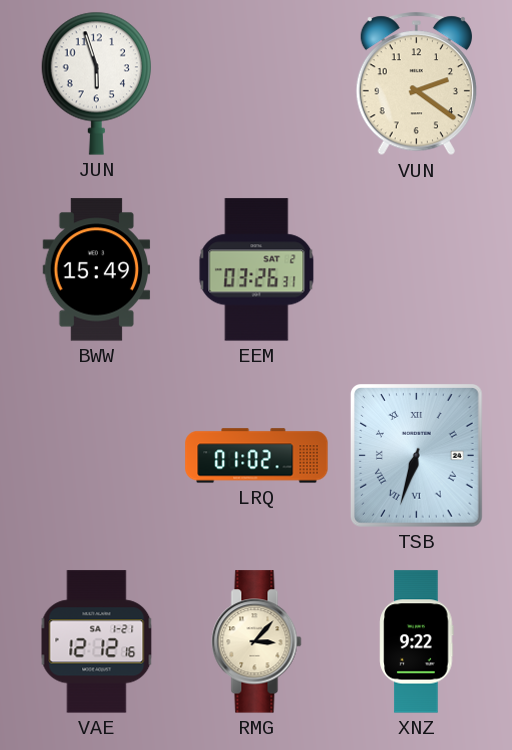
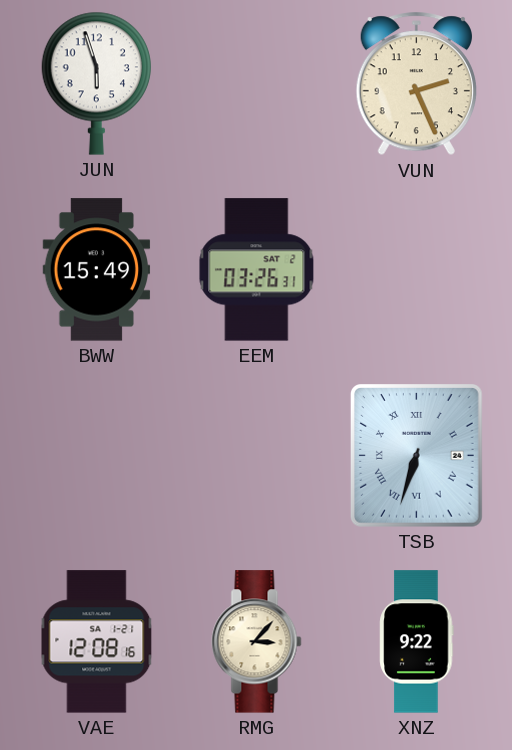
VUN: 2:21 -> 2:26
LRQ: 01:02 -> none
VAE: 12:12 -> 12:08
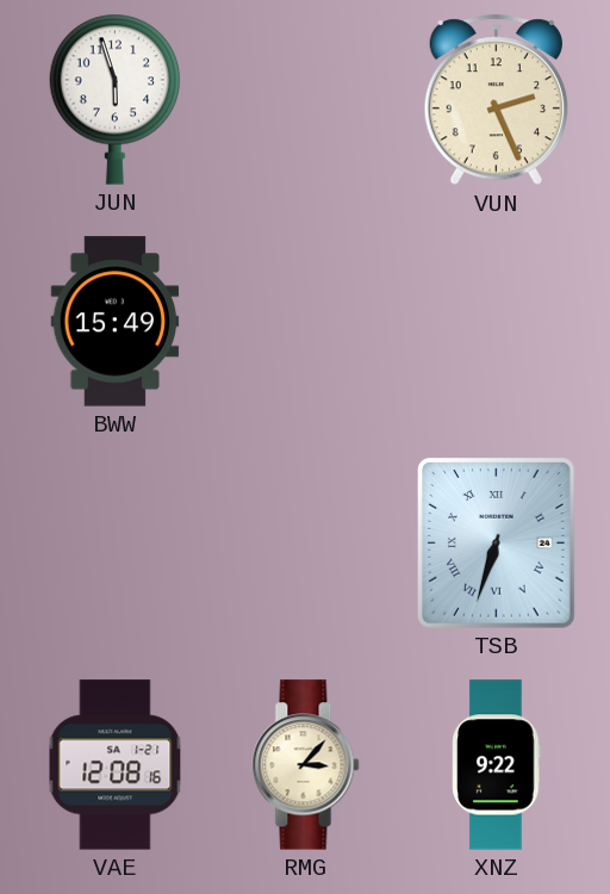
EEM: 03:26 -> none
